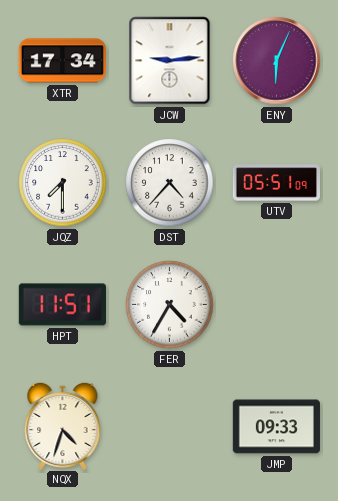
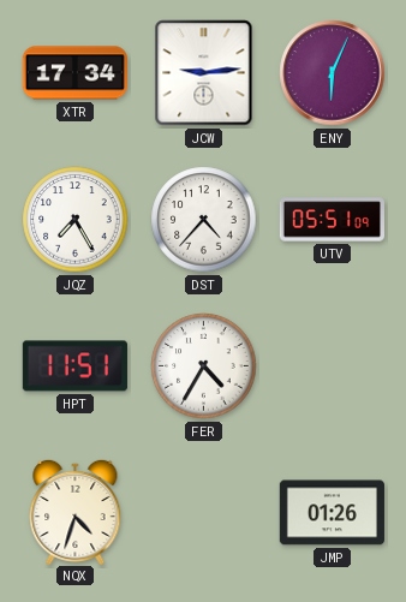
JQZ: 7:30 -> 7:25
JMP: 09:33 -> 01:26
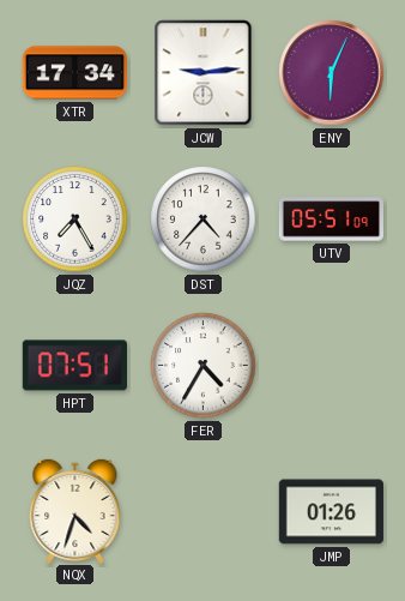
HPT: 11:51 -> 07:51
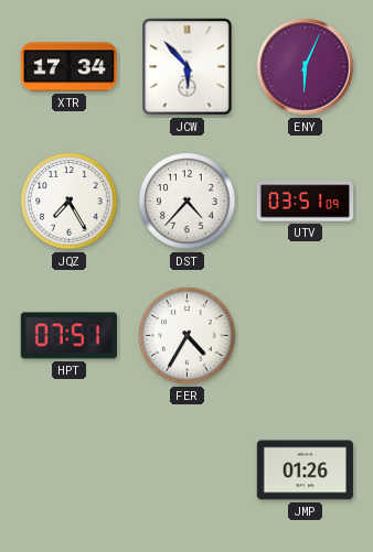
JCW: 9:14 -> 5:53
UTV: 05:51 -> 03:51
NQX: 4:33 -> none
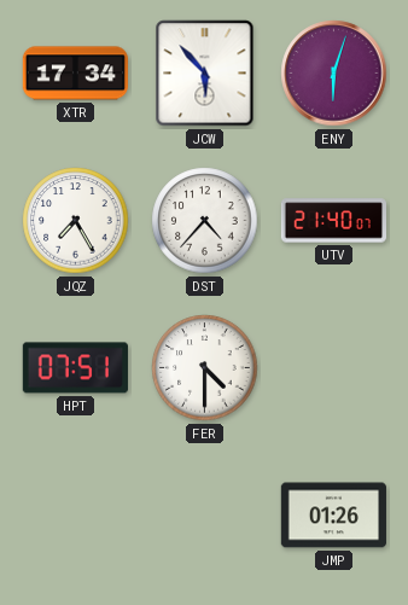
ENY: 6:04 -> 6:03
UTV: 03:51 -> 21:40
FER: 4:35 -> 4:30
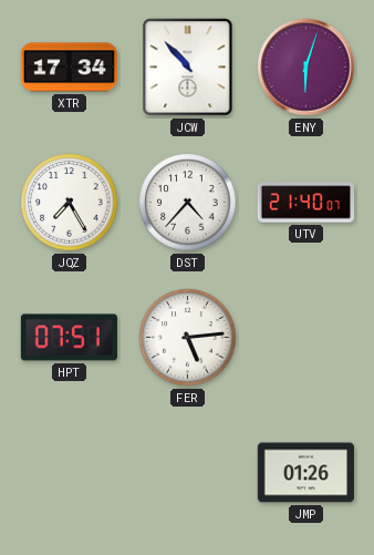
JCW: 5:53 -> 10:53
FER: 4:30 -> 5:14
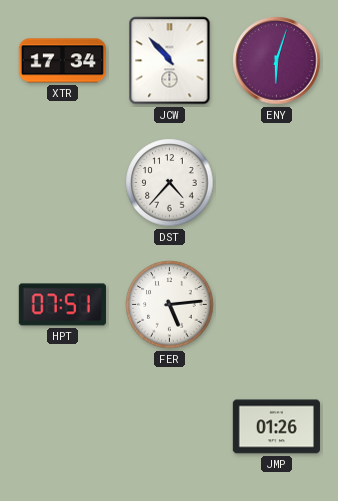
JQZ: 7:25 -> none
UTV: 21:40 -> none
